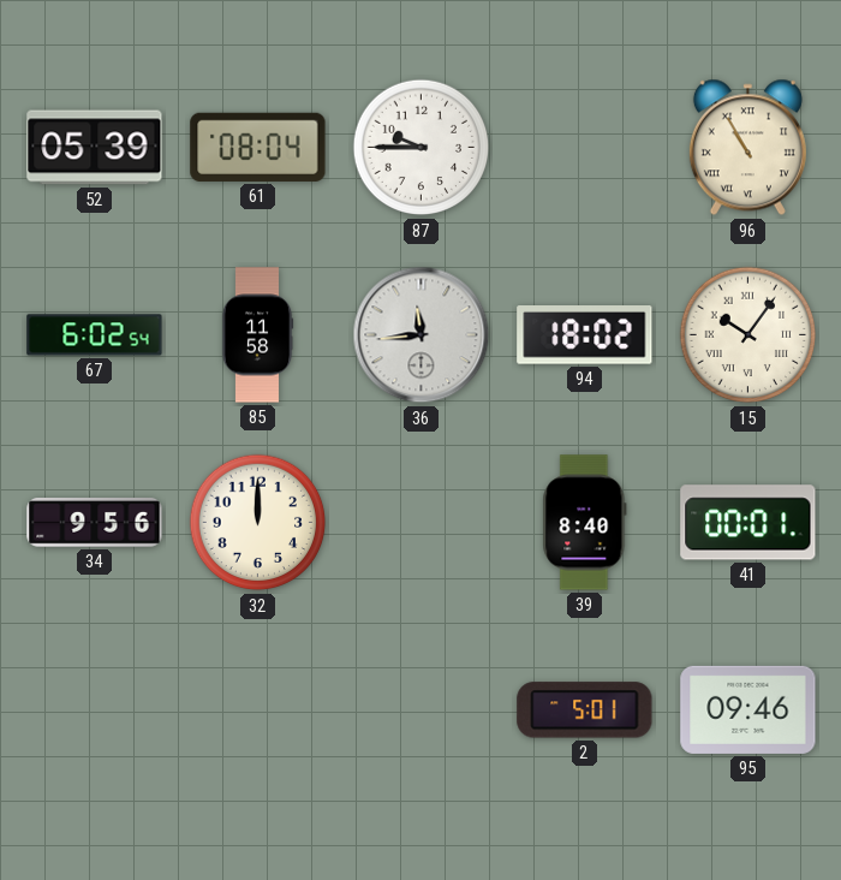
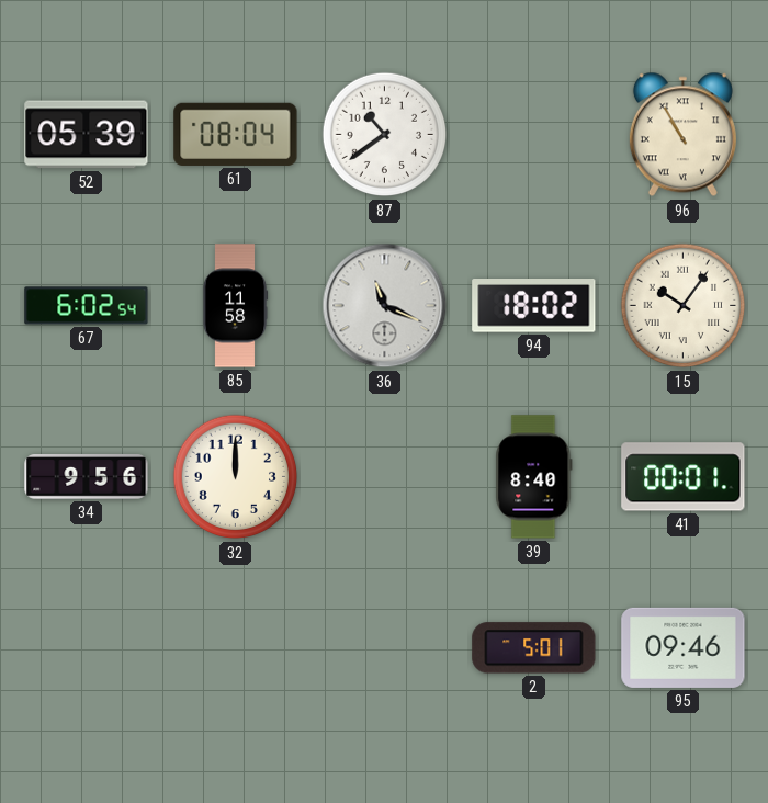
87: 9:45 -> 10:39
36: 11:44 -> 11:19
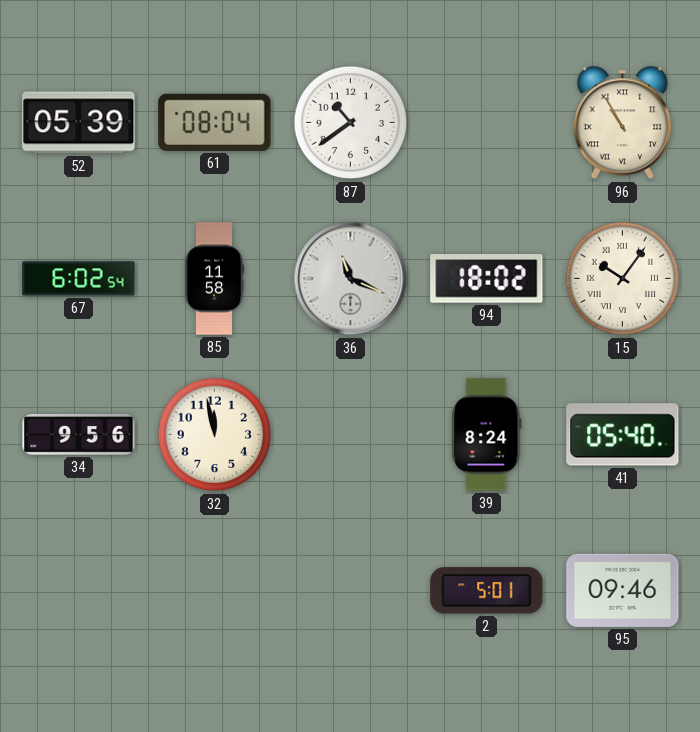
32: 12:00 -> 11:58
39: 8:40 -> 8:24
41: 00:01 -> 05:40
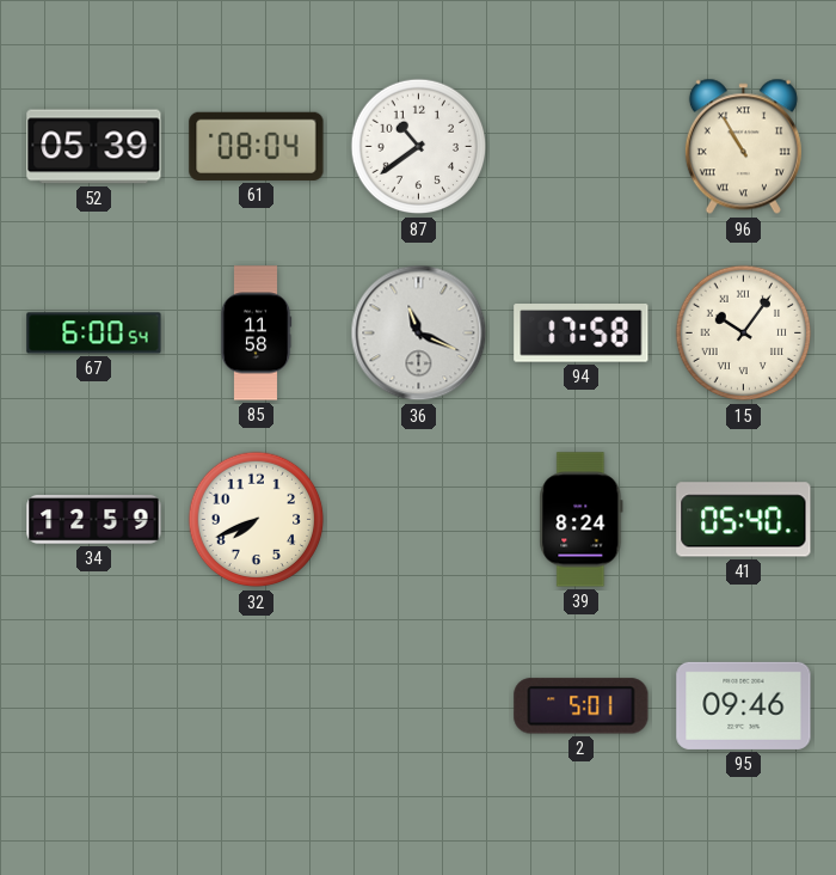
67: 6:02 -> 6:00
94: 18:02 -> 17:58
34: 9:56 -> 12:59
32: 11:58 -> 7:41
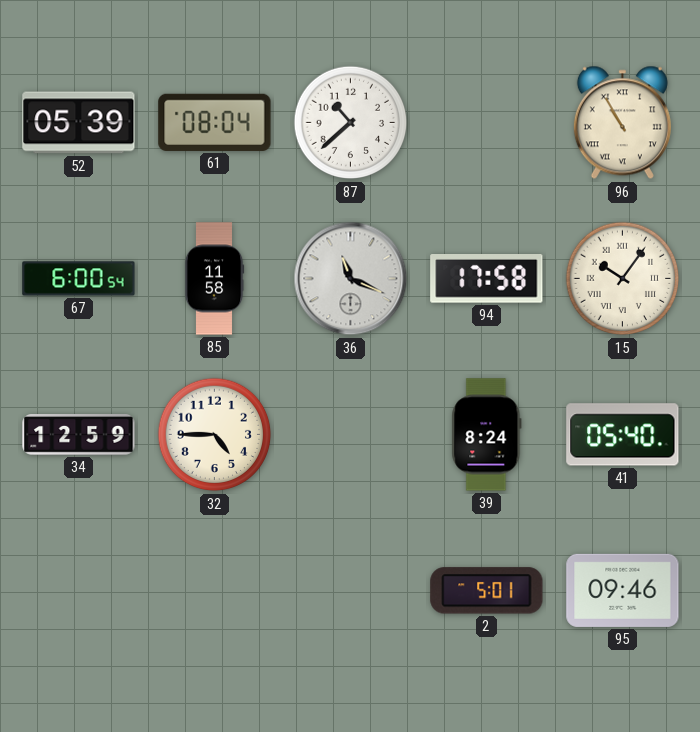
87: 10:39 -> 10:38
32: 7:41 -> 4:45
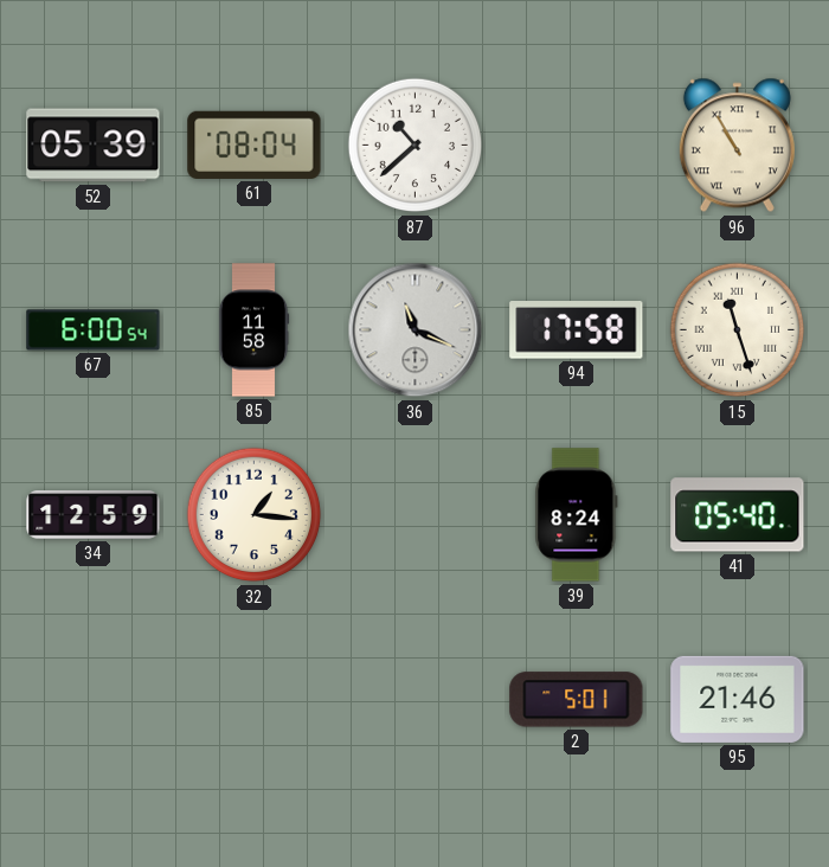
15: 10:06 -> 11:27
32: 4:45 -> 1:16
95: 09:46 -> 21:46
